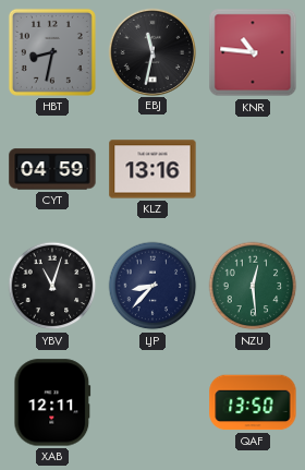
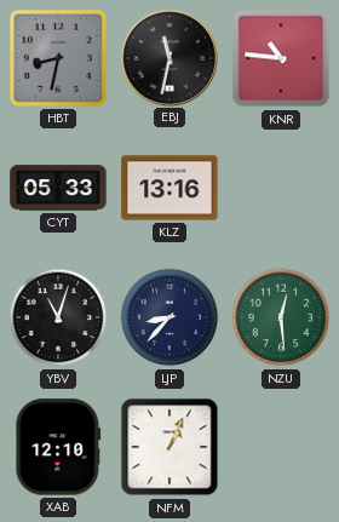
CYT: 04:59 -> 05:33
XAB: 12:11 -> 12:10
NFM: none -> 1:04
QAF: 13:50 -> none
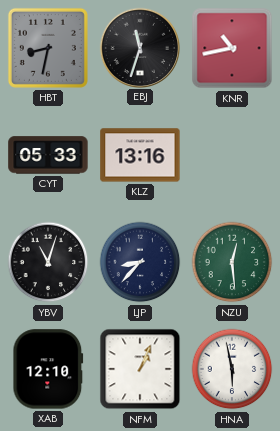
EBJ: 11:32 -> 11:33
KNR: 10:46 -> 10:43
HNA: none -> 5:58
